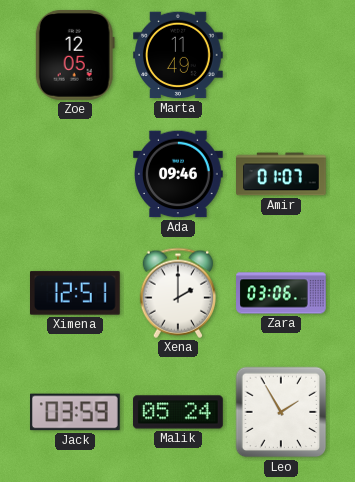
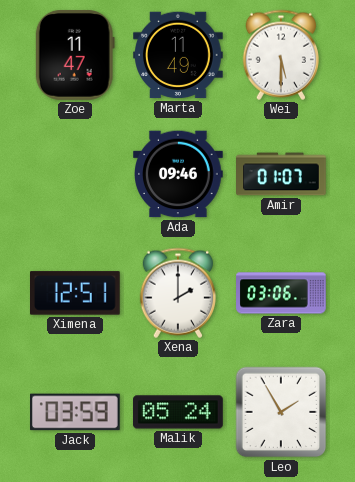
Zoe: 12:05 -> 11:47
Wei: none -> 5:30
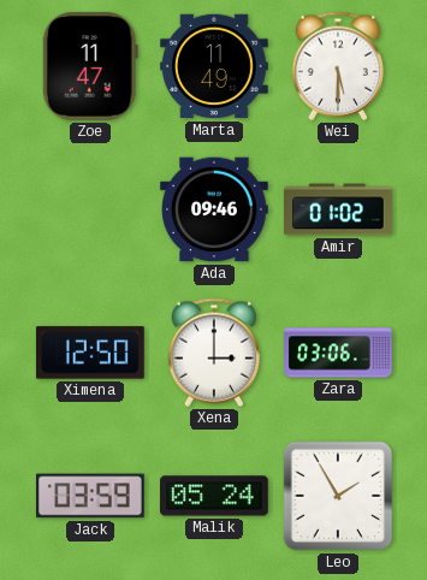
Amir: 01:07 -> 01:02
Ximena: 12:51 -> 12:50
Xena: 2:00 -> 3:00
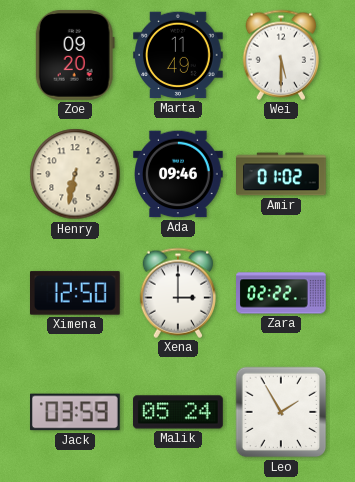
Zoe: 11:47 -> 09:20
Henry: none -> 6:32
Zara: 03:06 -> 02:22
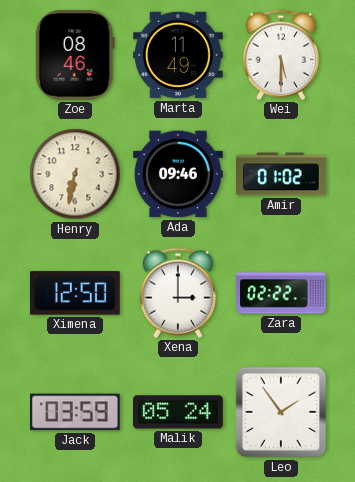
Zoe: 09:20 -> 08:46
Leo: 1:55 -> 1:54
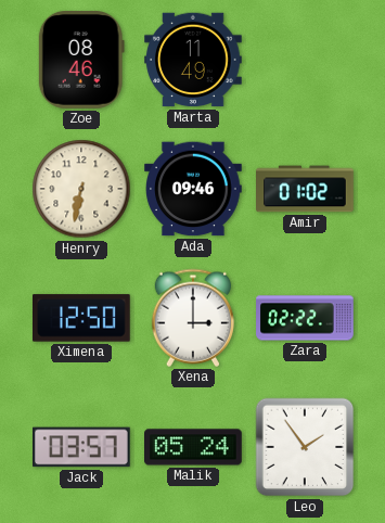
Wei: 5:30 -> none
Jack: 03:59 -> 03:57
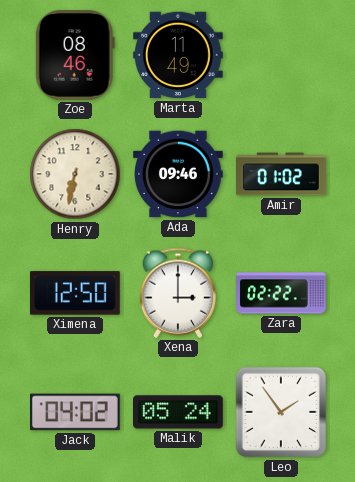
Jack: 03:57 -> 04:02
